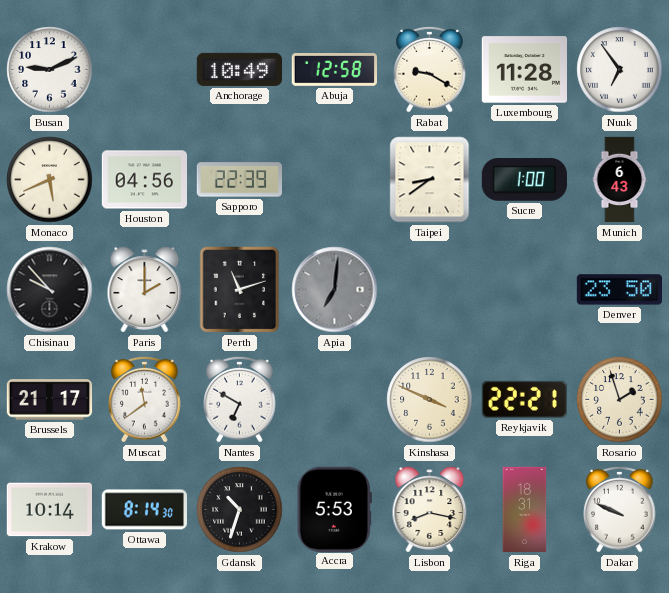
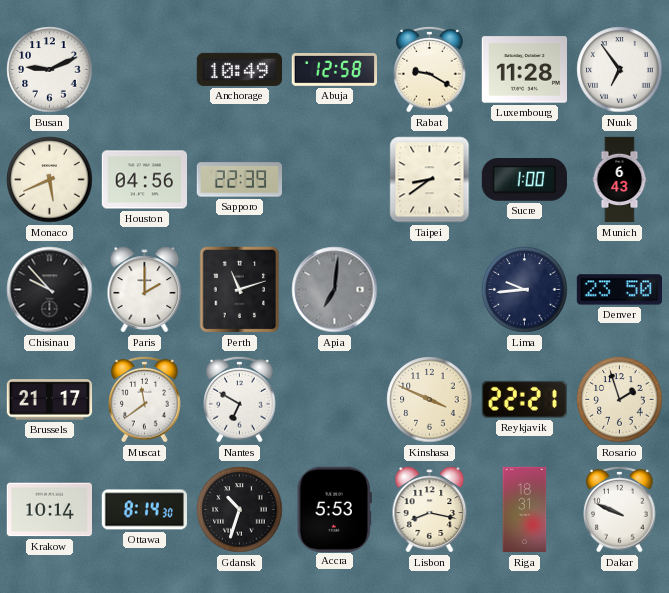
Lima: none -> 9:44
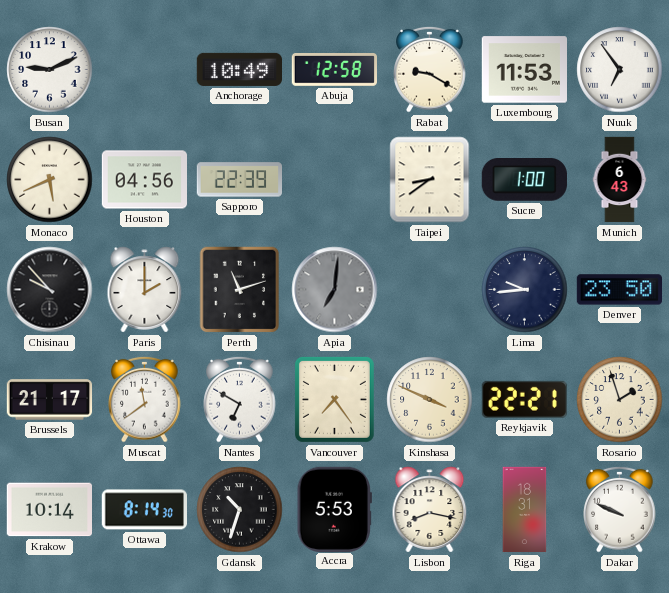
Luxembourg: 11:28 -> 11:53
Vancouver: none -> 7:24
